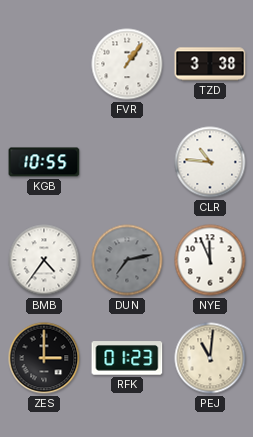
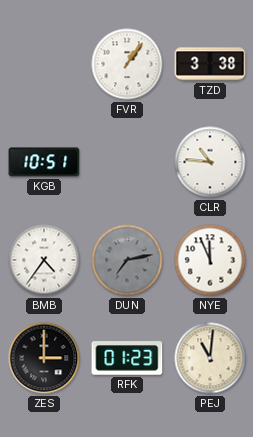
KGB: 10:55 -> 10:51
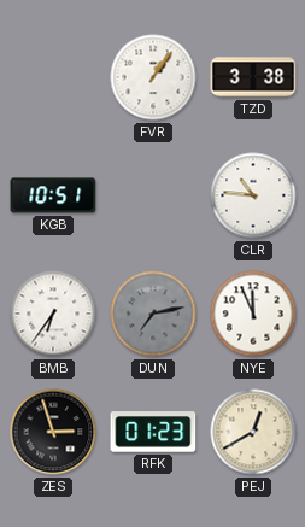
BMB: 4:36 -> 6:36
ZES: 3:00 -> 2:57
PEJ: 11:01 -> 12:40
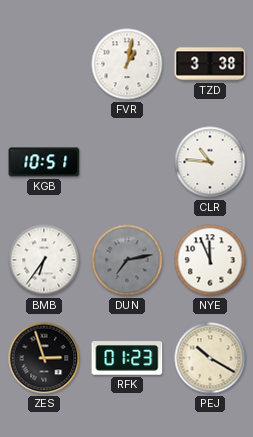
FVR: 1:06 -> 1:02
PEJ: 12:40 -> 10:20
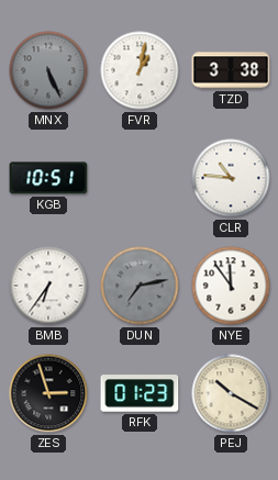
MNX: none -> 5:26
NYE: 11:56 -> 11:54
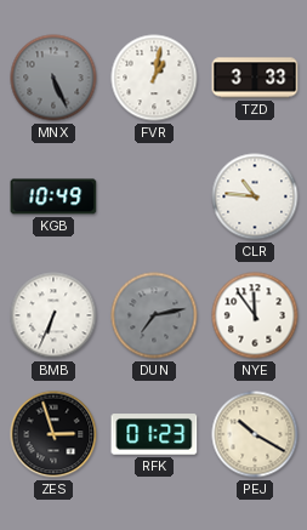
TZD: 3:38 -> 3:33
KGB: 10:51 -> 10:49
BMB: 6:36 -> 6:34
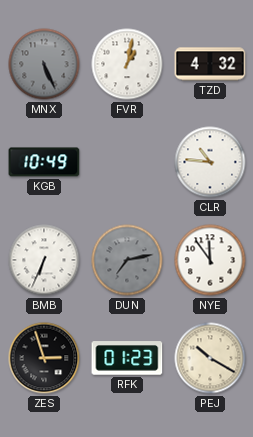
TZD: 3:33 -> 4:32
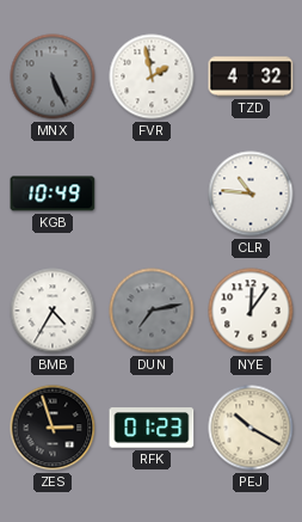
FVR: 1:02 -> 1:58
BMB: 6:34 -> 4:35
NYE: 11:54 -> 12:06
